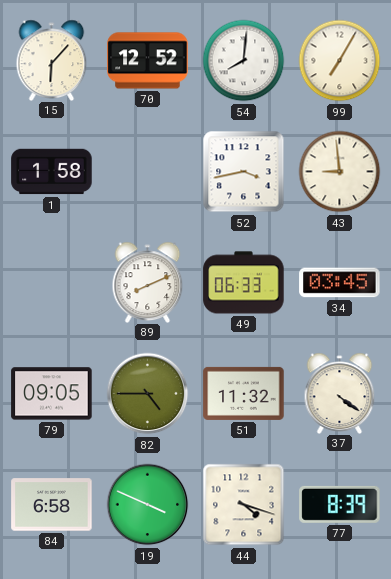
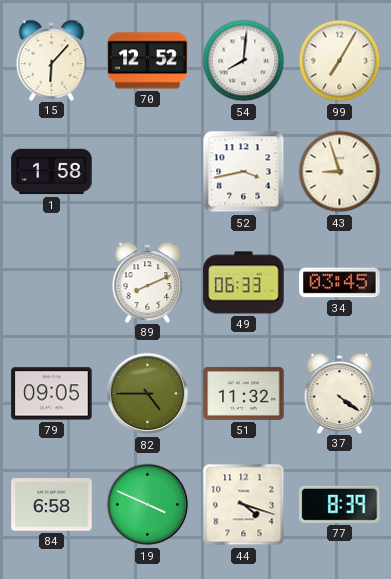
43: 8:59 -> 8:57
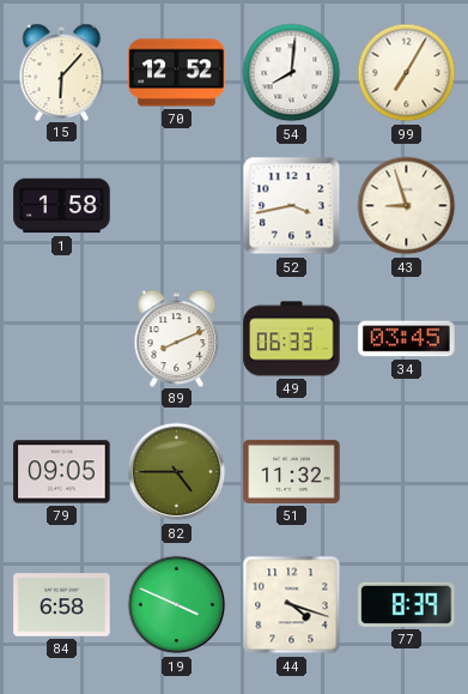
37: 4:21 -> none
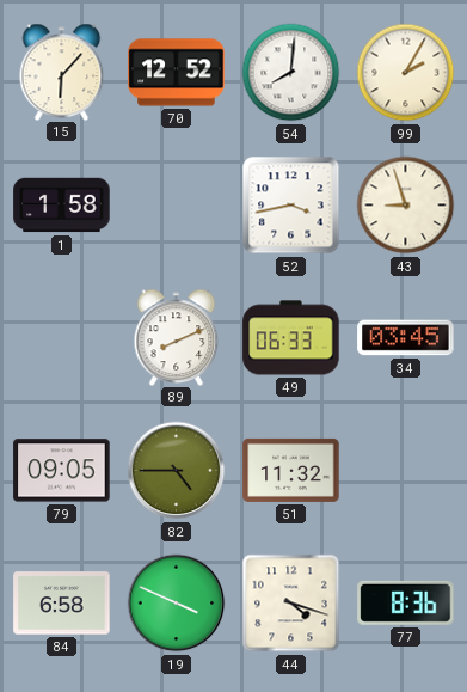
99: 7:05 -> 2:05
77: 8:39 -> 8:36
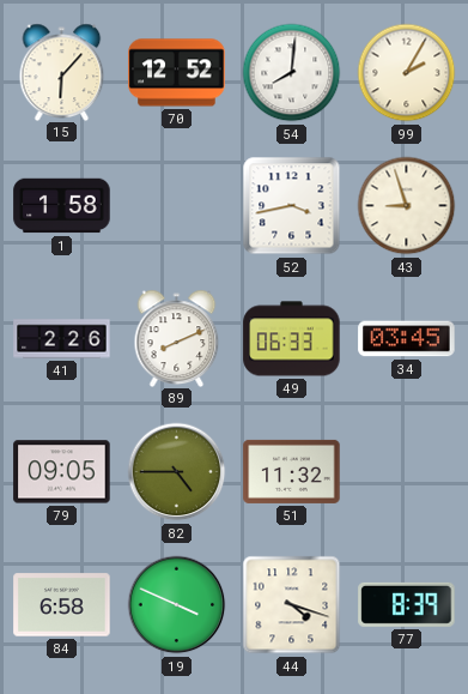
41: none -> 2:26
77: 8:36 -> 8:39
